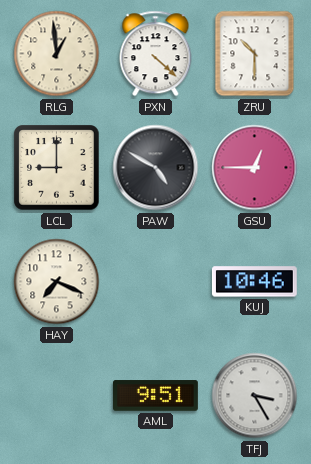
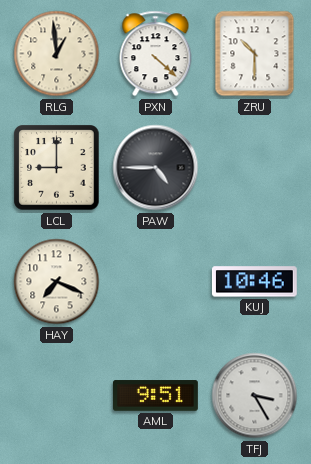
PAW: 4:50 -> 4:45
GSU: 12:45 -> none
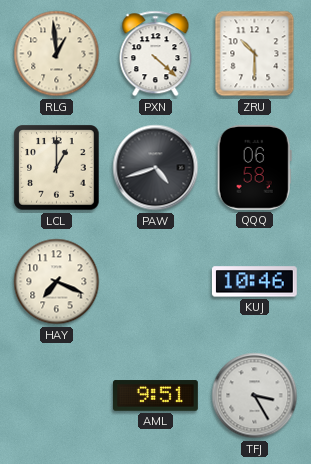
LCL: 9:00 -> 1:00
PAW: 4:45 -> 4:42
QQQ: none -> 06:58
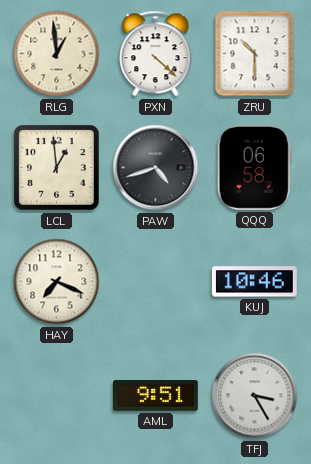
LCL: 1:00 -> 12:59
